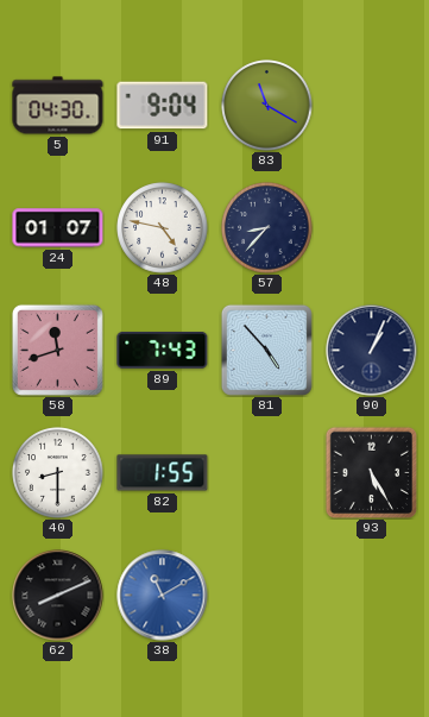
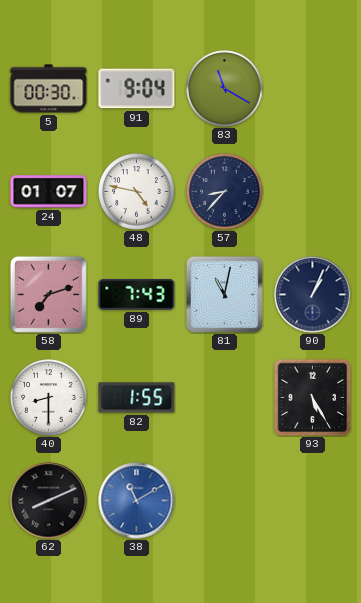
5: 04:30 -> 00:30
58: 11:42 -> 7:12
81: 4:53 -> 11:02
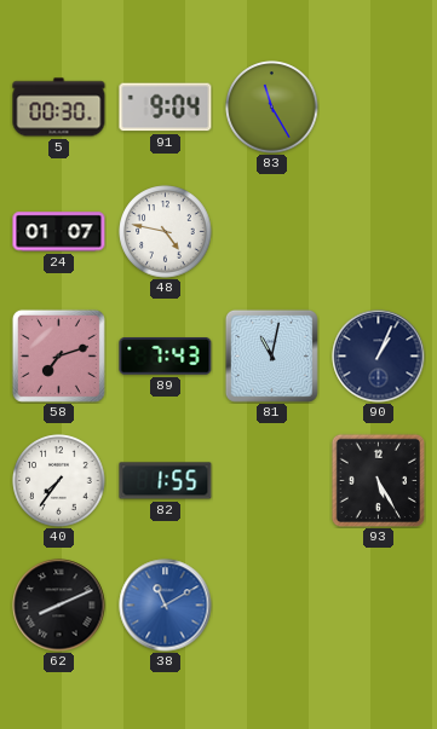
83: 11:20 -> 11:25
57: 8:37 -> none
40: 8:30 -> 7:36
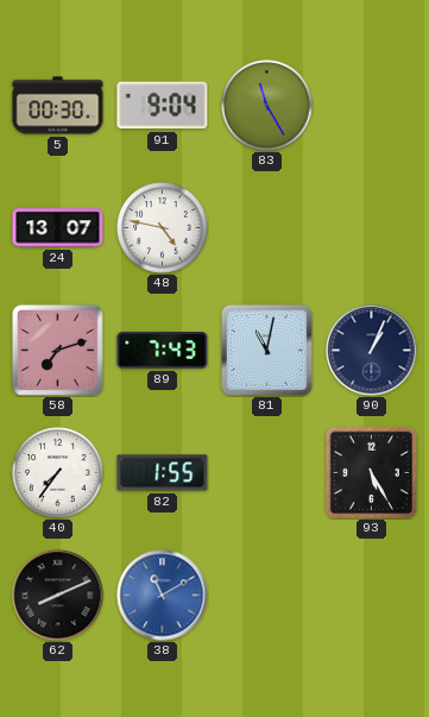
24: 01:07 -> 13:07
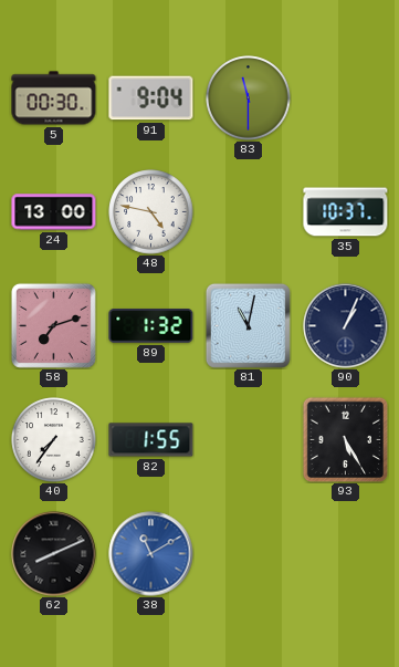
83: 11:25 -> 11:30
24: 13:07 -> 13:00
35: none -> 10:37
89: 7:43 -> 1:32
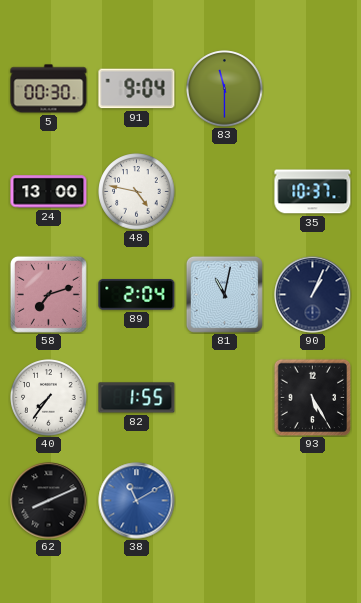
89: 1:32 -> 2:04
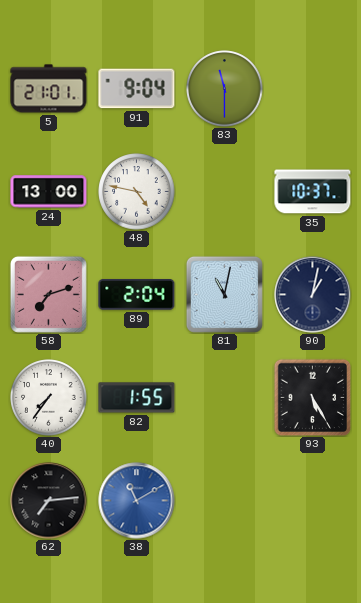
5: 00:30 -> 21:01
90: 1:04 -> 1:02
62: 8:11 -> 7:14
